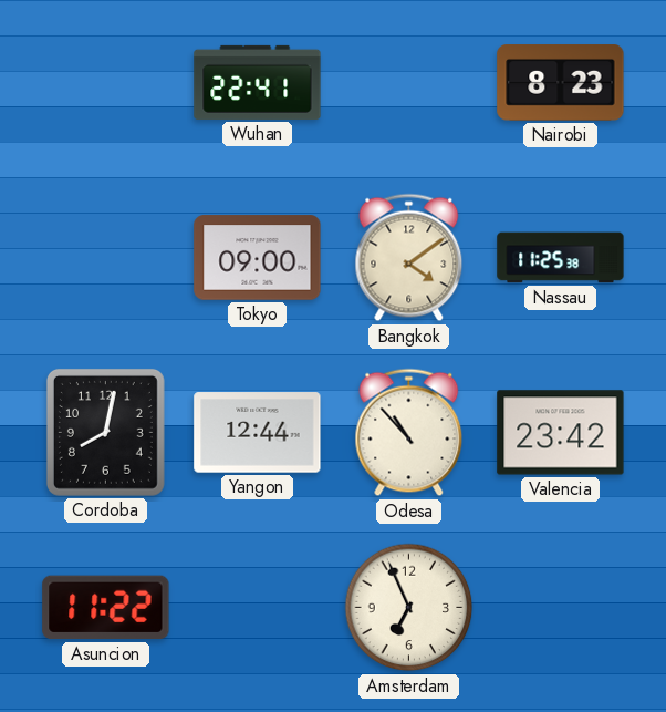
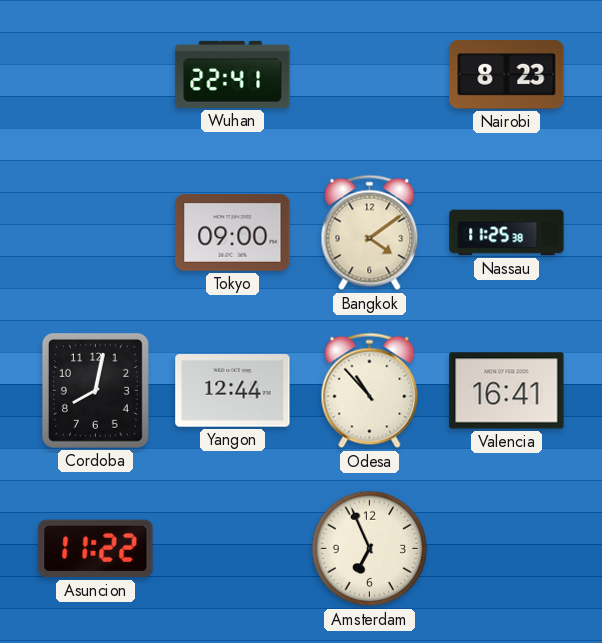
Valencia: 23:42 -> 16:41
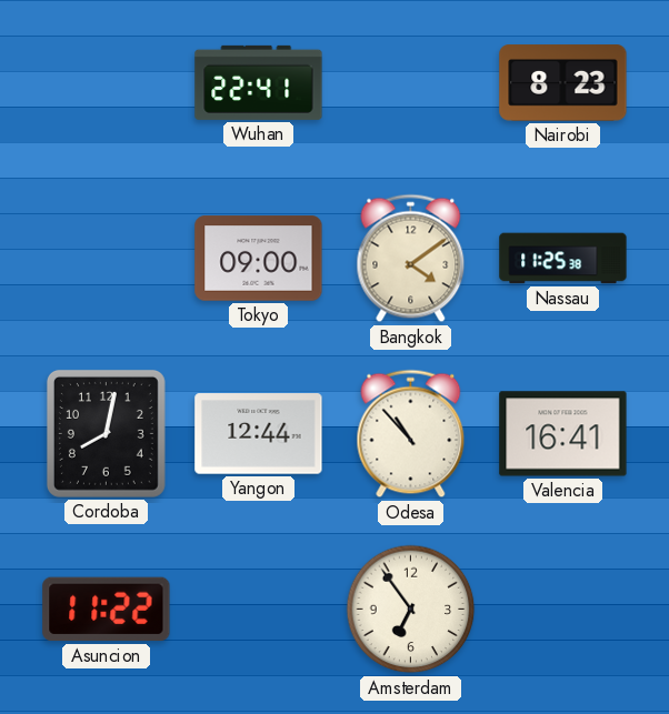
Amsterdam: 6:56 -> 6:54
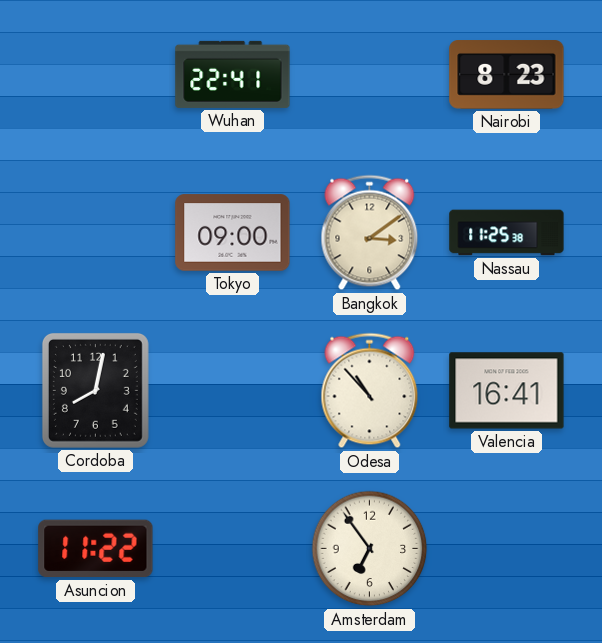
Bangkok: 4:09 -> 3:09
Yangon: 12:44 -> none
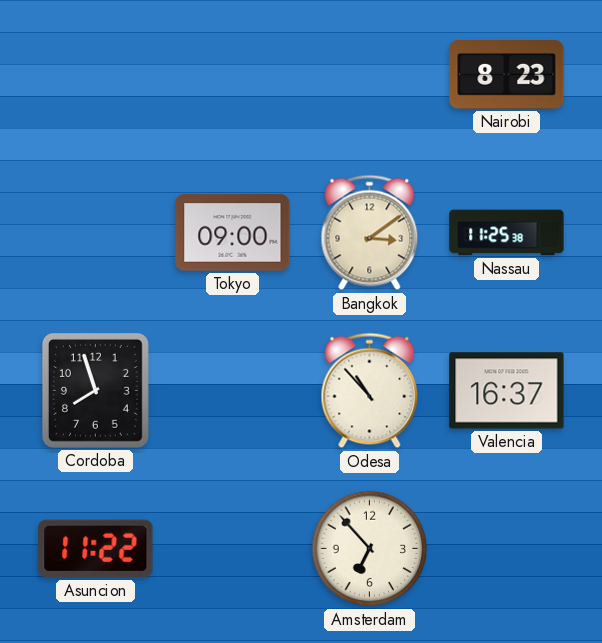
Wuhan: 22:41 -> none
Cordoba: 8:02 -> 7:57
Valencia: 16:41 -> 16:37
Amsterdam: 6:54 -> 6:53
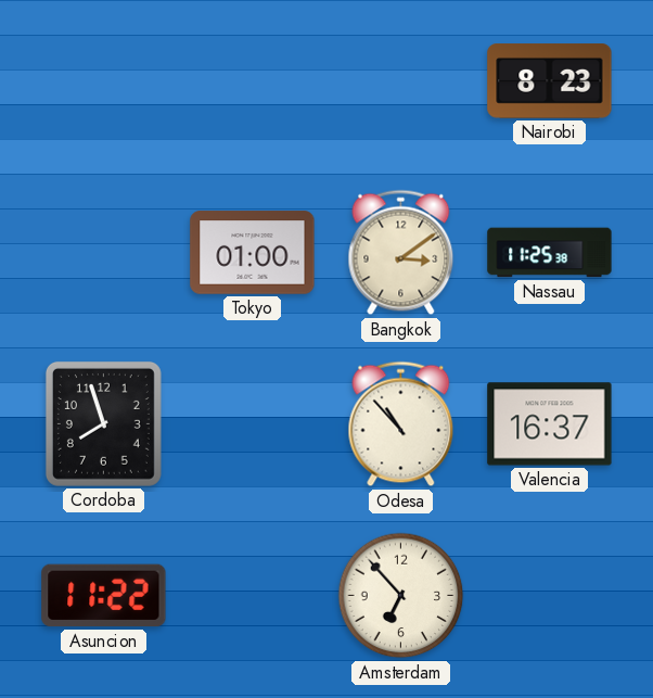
Tokyo: 09:00 -> 01:00
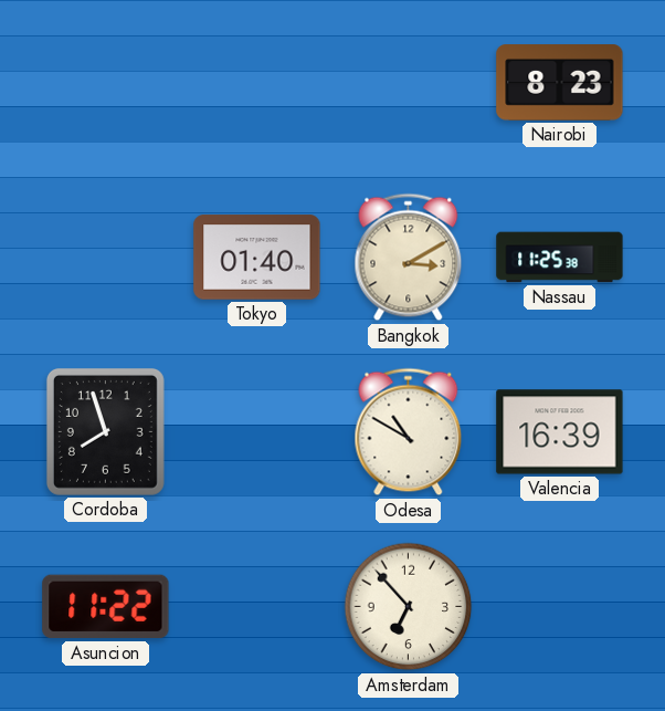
Tokyo: 01:00 -> 01:40
Bangkok: 3:09 -> 3:10
Odesa: 10:53 -> 10:50
Valencia: 16:37 -> 16:39
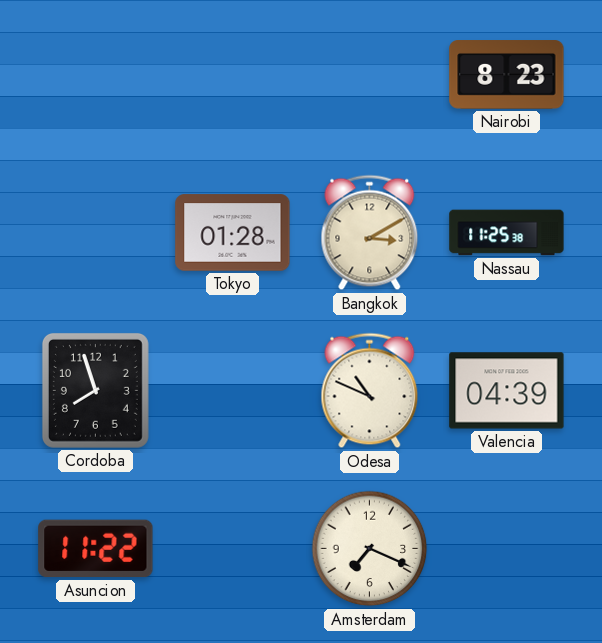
Tokyo: 01:40 -> 01:28
Odesa: 10:50 -> 10:49
Valencia: 16:39 -> 04:39
Amsterdam: 6:53 -> 7:19
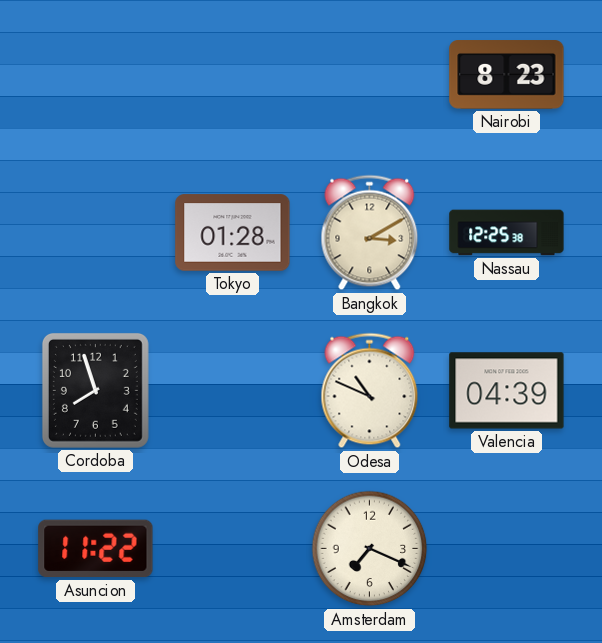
Nassau: 11:25 -> 12:25
